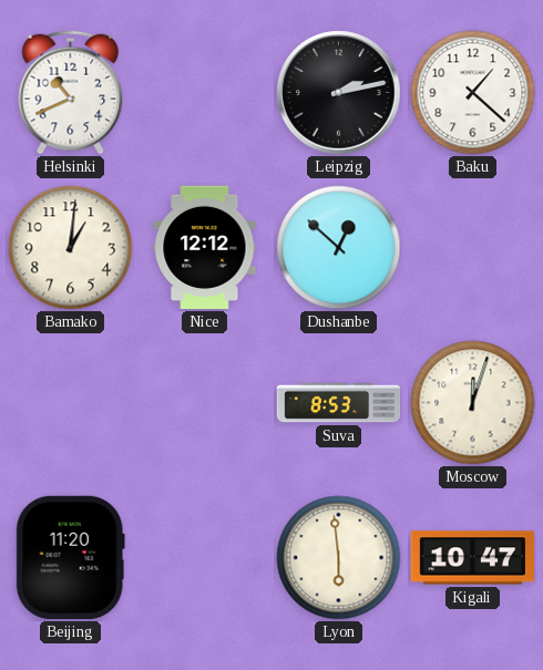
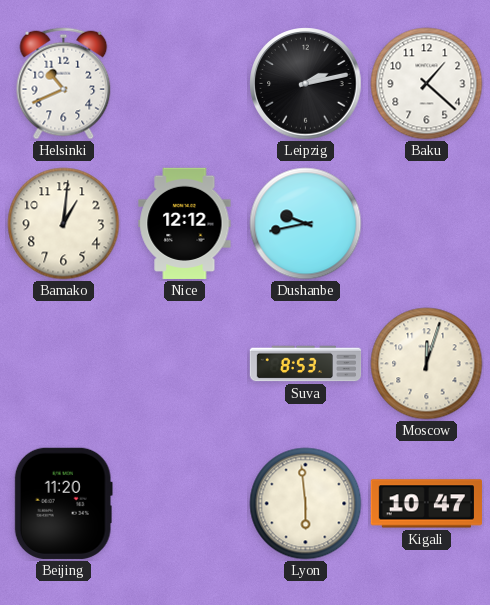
Dushanbe: 12:52 -> 9:43
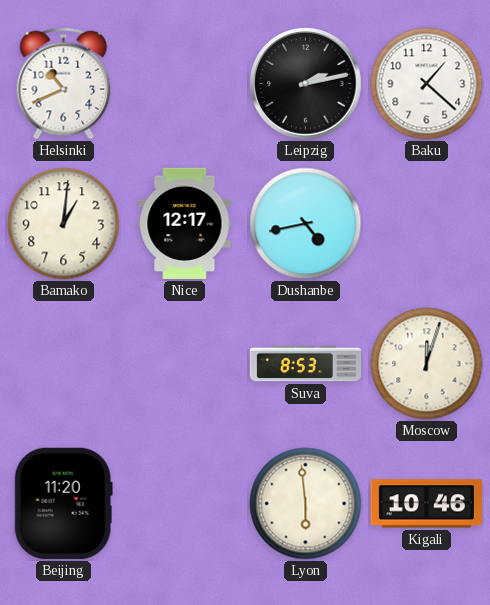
Nice: 12:12 -> 12:17
Dushanbe: 9:43 -> 4:43
Kigali: 10:47 -> 10:46
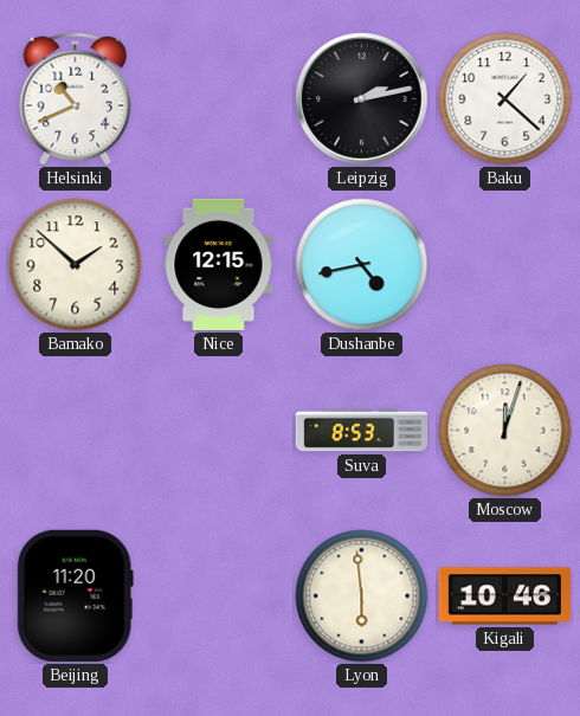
Bamako: 1:01 -> 1:52
Nice: 12:17 -> 12:15
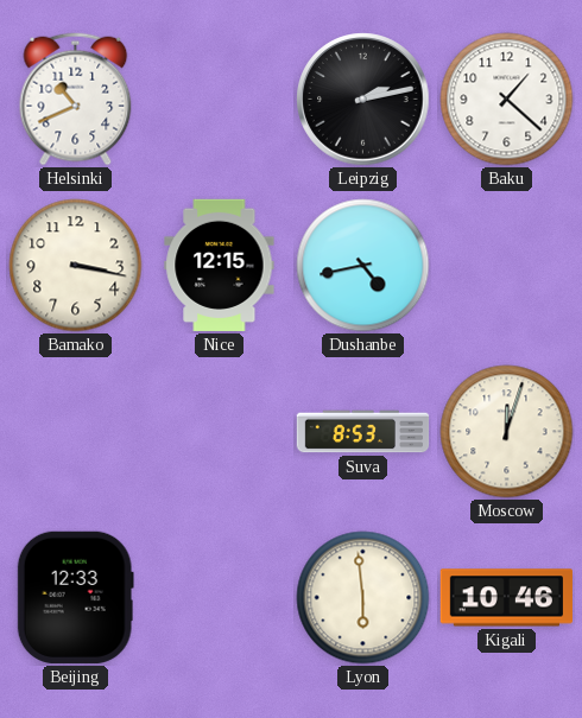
Bamako: 1:52 -> 3:17
Beijing: 11:20 -> 12:33
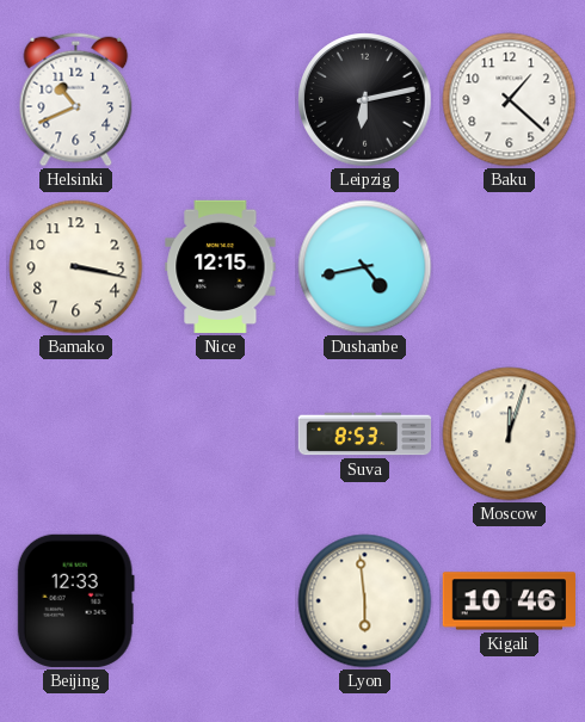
Leipzig: 2:13 -> 6:13
